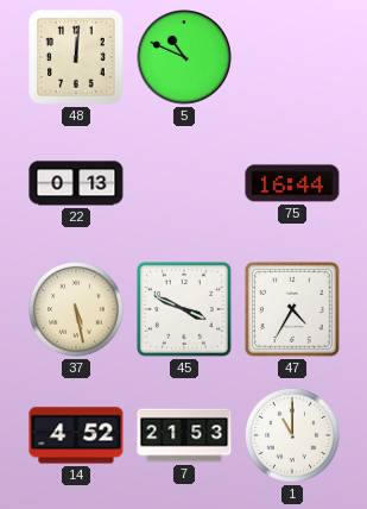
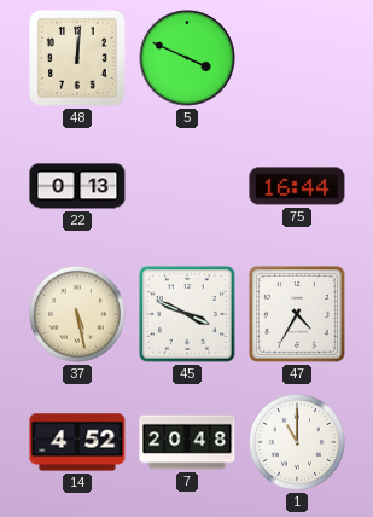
5: 10:49 -> 3:49
7: 21:53 -> 20:48
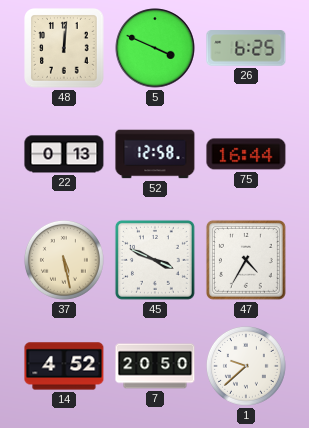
26: none -> 6:25
52: none -> 12:58
7: 20:48 -> 20:50
1: 11:00 -> 9:38
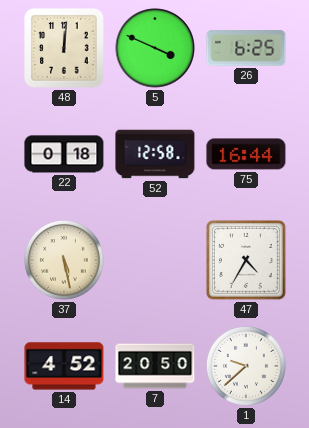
22: 0:13 -> 0:18
45: 3:49 -> none
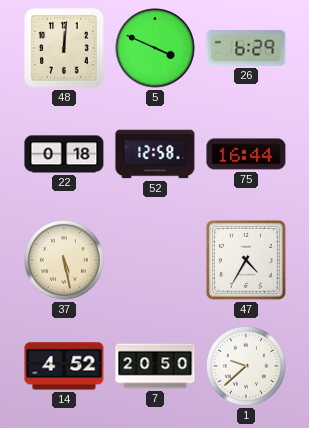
26: 6:25 -> 6:29
